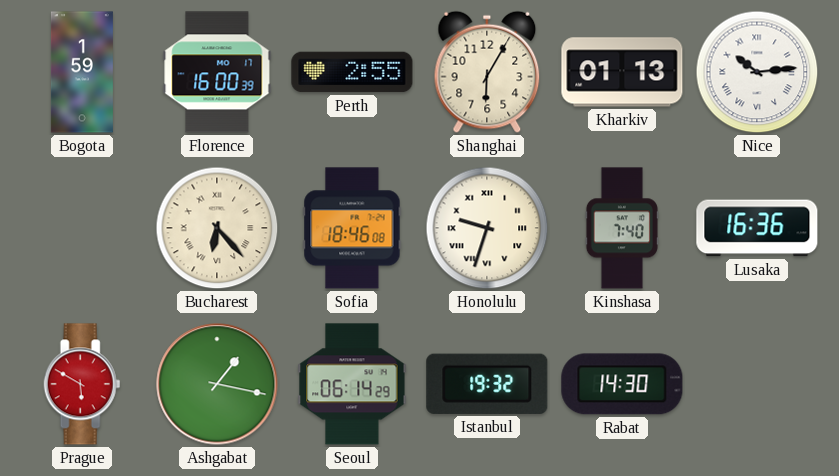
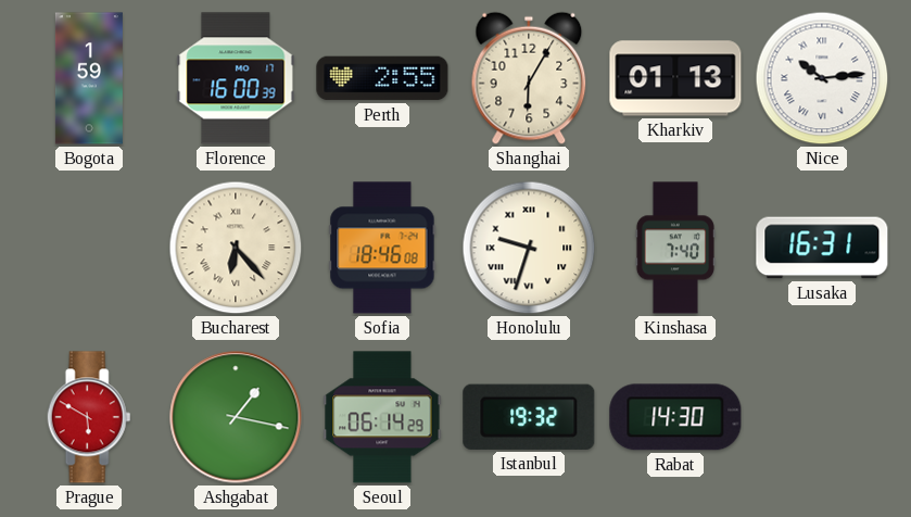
Lusaka: 16:36 -> 16:31
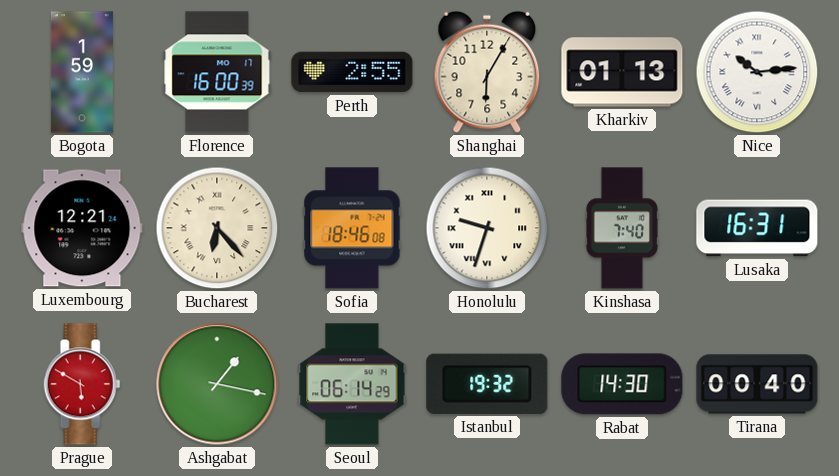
Luxembourg: none -> 12:21
Tirana: none -> 00:40
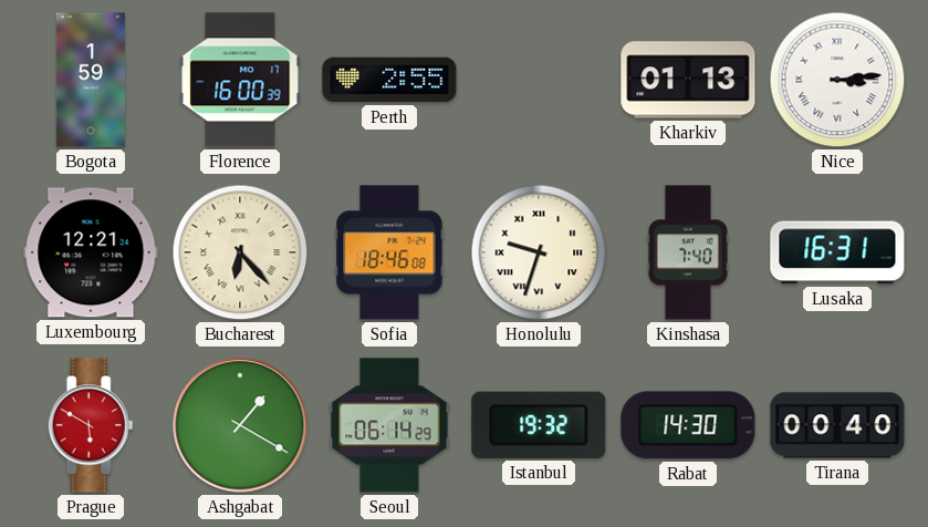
Shanghai: 6:05 -> none
Nice: 10:14 -> 3:14
Ashgabat: 1:17 -> 1:20
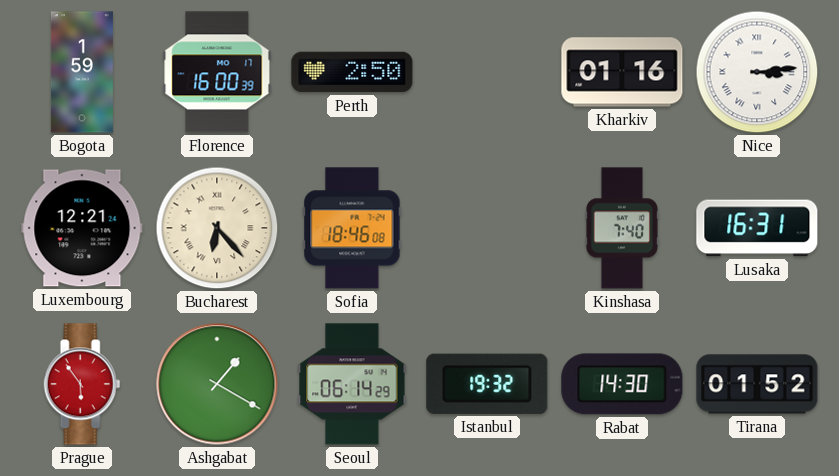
Perth: 2:55 -> 2:50
Kharkiv: 01:13 -> 01:16
Honolulu: 9:33 -> none
Prague: 5:50 -> 5:54
Tirana: 00:40 -> 01:52
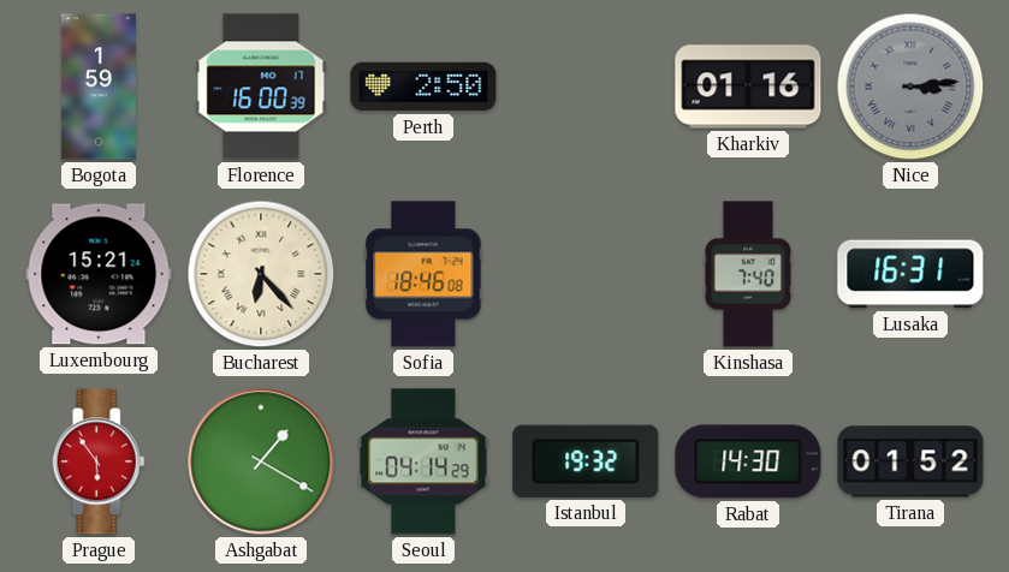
Nice dial: white -> grey
Luxembourg: 12:21 -> 15:21
Seoul: 06:14 -> 04:14
